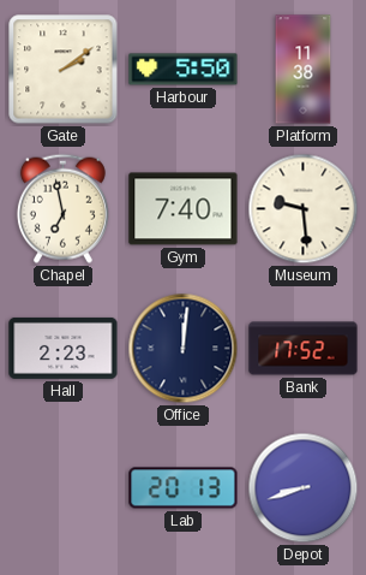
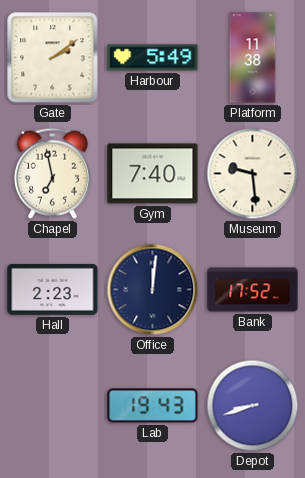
Harbour: 5:50 -> 5:49
Lab: 20:13 -> 19:43
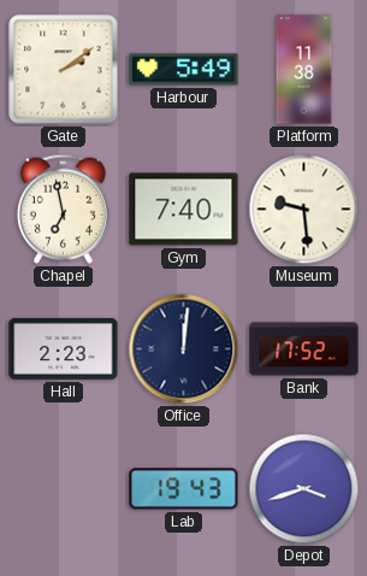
Depot: 8:42 -> 3:42
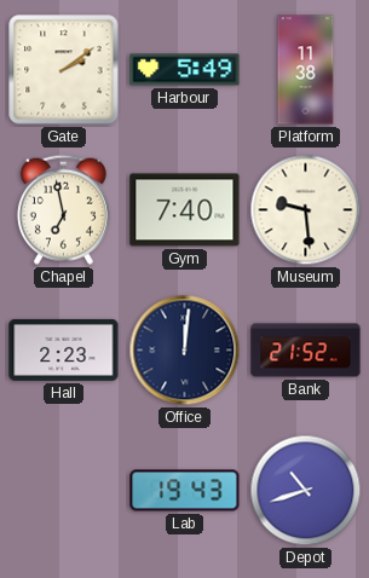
Bank: 17:52 -> 21:52
Depot: 3:42 -> 10:42
